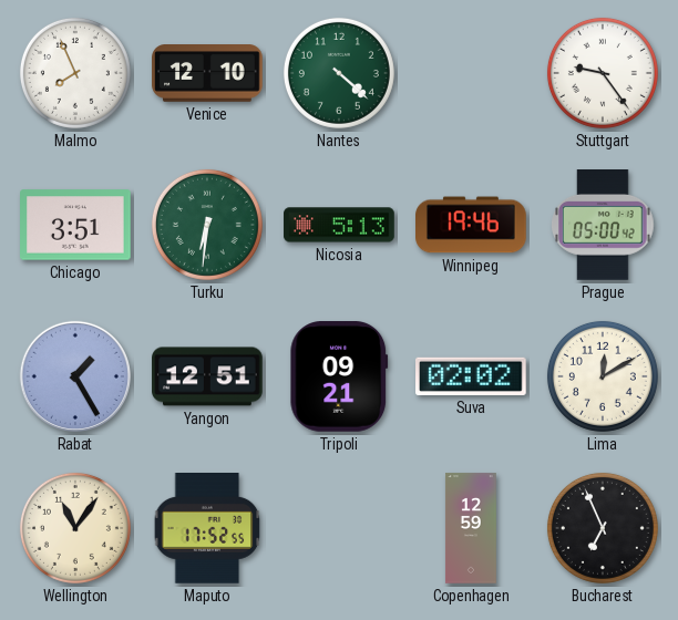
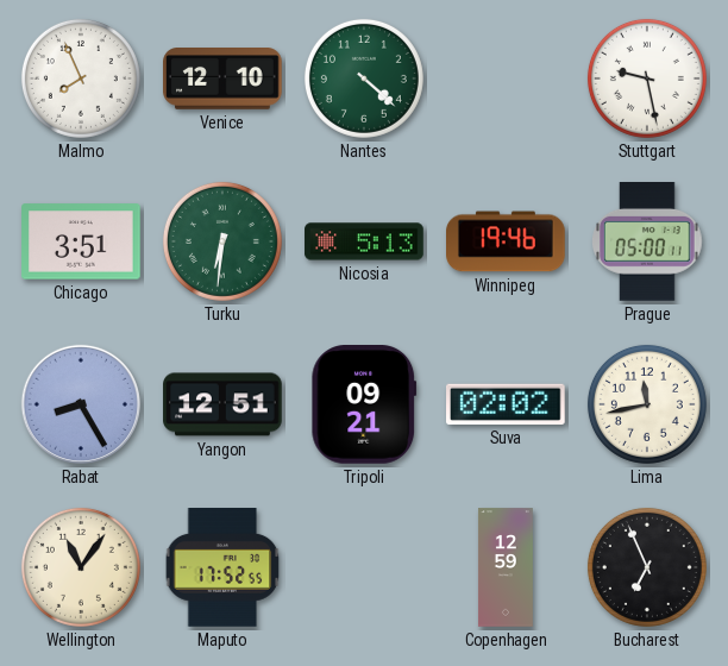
Stuttgart: 9:24 -> 9:28
Prague: 05:00:42 -> 05:00:11
Rabat: 1:25 -> 8:25
Lima: 12:10 -> 11:43
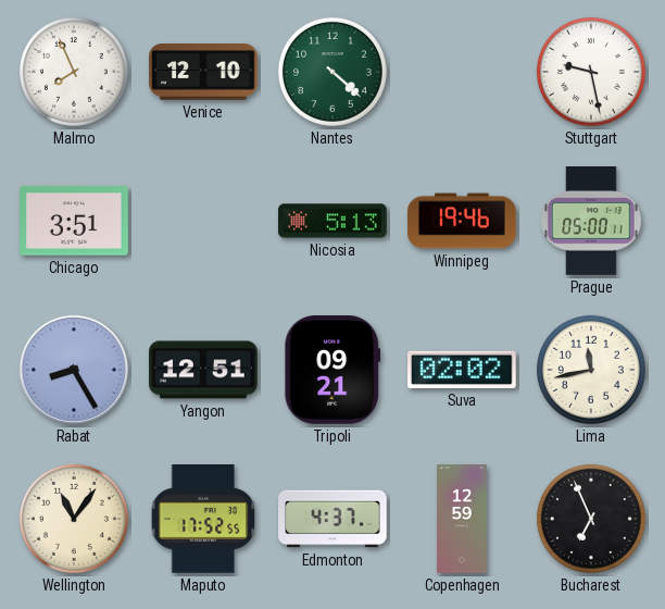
Turku: 6:31 -> none
Edmonton: none -> 4:37
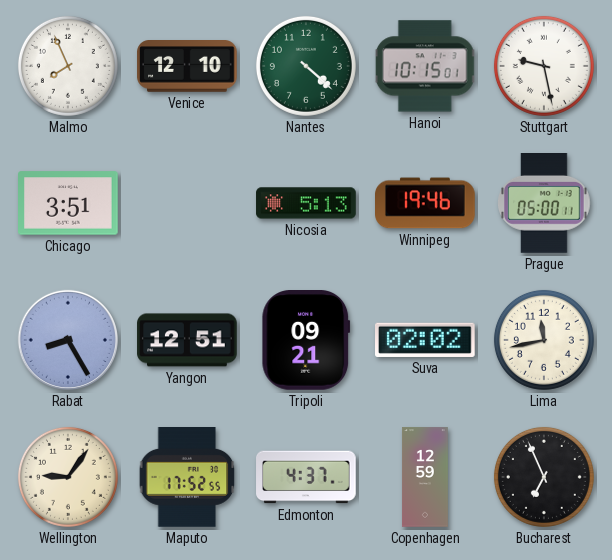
Hanoi: none -> 10:15
Wellington: 11:06 -> 9:06
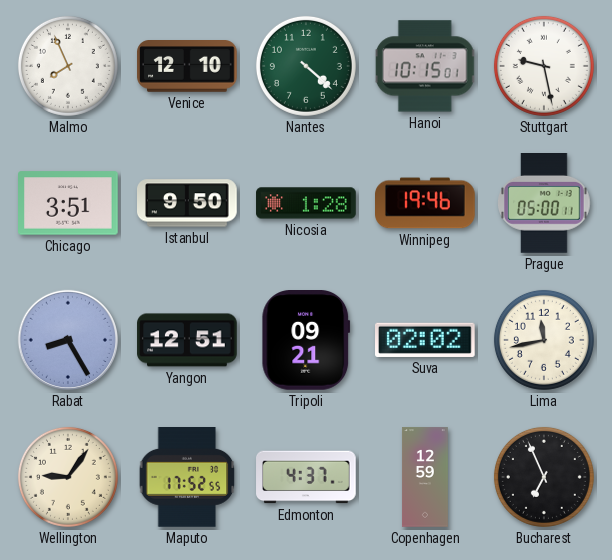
Istanbul: none -> 9:50
Nicosia: 5:13 -> 1:28
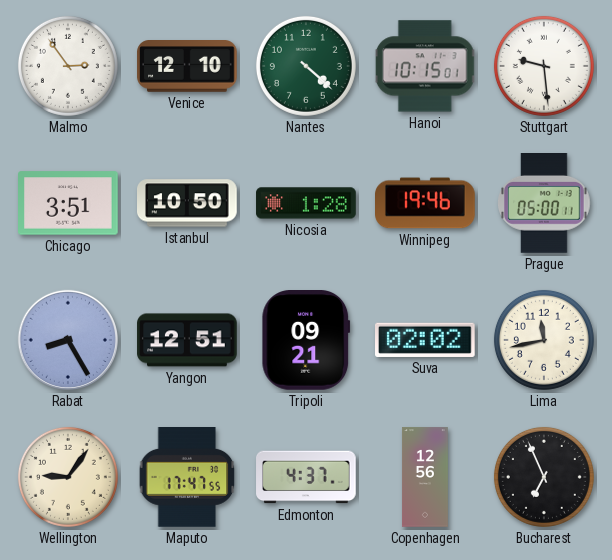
Malmo: 7:56 -> 2:54
Stuttgart: 9:28 -> 9:29
Istanbul: 9:50 -> 10:50
Maputo: 17:52 -> 17:47
Copenhagen: 12:59 -> 12:56
